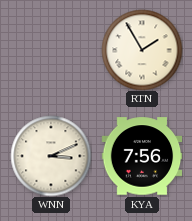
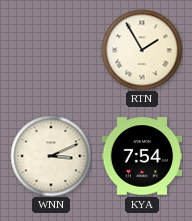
KYA: 7:56 -> 7:54
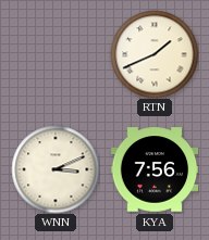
RTN: 1:55 -> 1:41
KYA: 7:54 -> 7:56
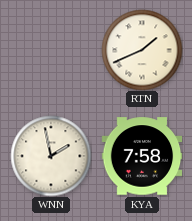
WNN: 3:11 -> 1:58
KYA: 7:56 -> 7:58
